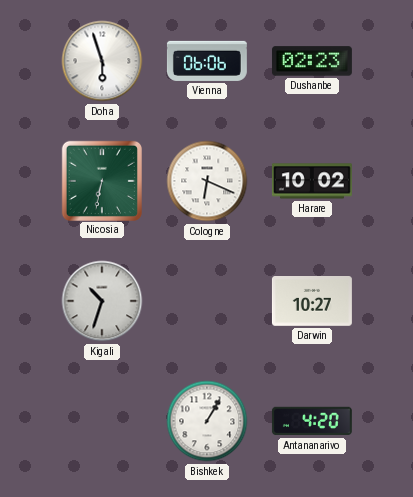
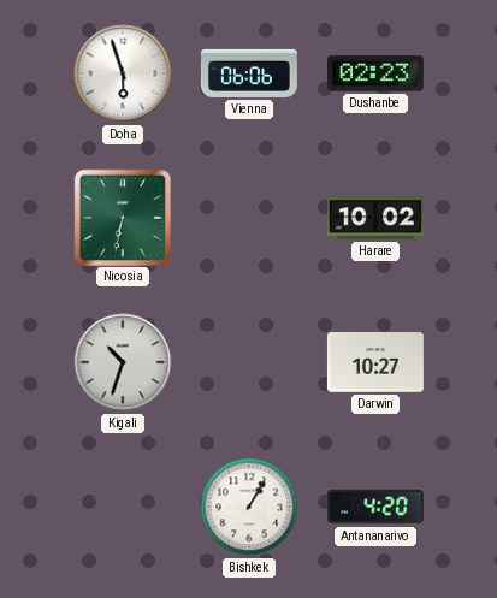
Cologne: 6:19 -> none
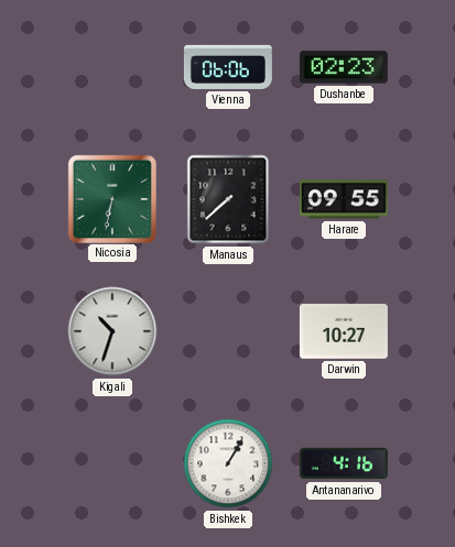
Doha: 5:57 -> none
Manaus: none -> 7:38
Harare: 10:02 -> 09:55
Antananarivo: 4:20 -> 4:16
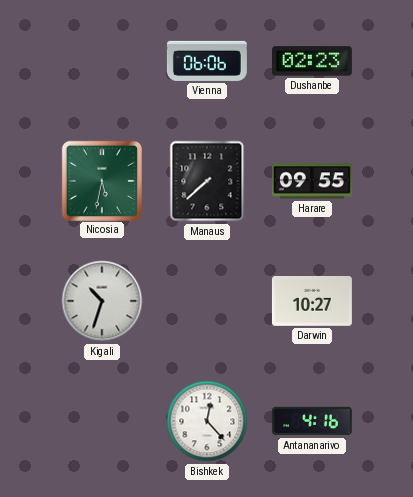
Nicosia: 6:32 -> 5:32
Bishkek: 1:05 -> 12:23
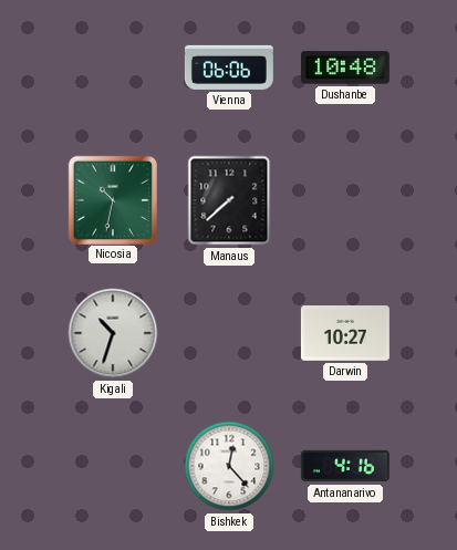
Dushanbe: 02:23 -> 10:48
Nicosia: 5:32 -> 10:32
Harare: 09:55 -> none
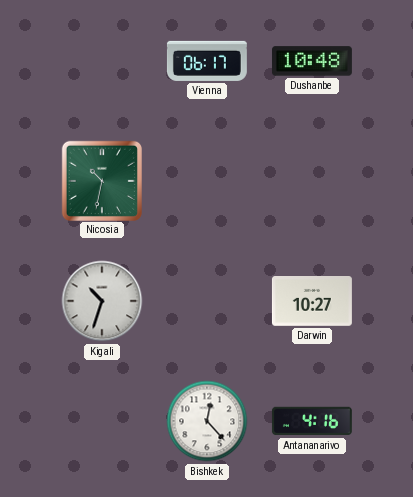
Vienna: 06:06 -> 06:17
Manaus: 7:38 -> none
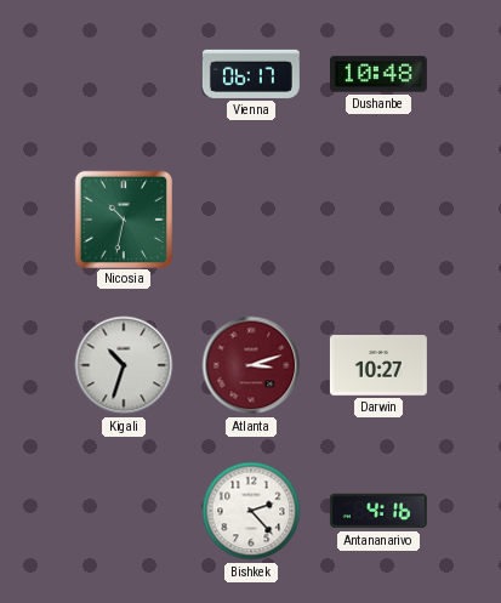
Atlanta: none -> 3:12
Bishkek: 12:23 -> 2:23
